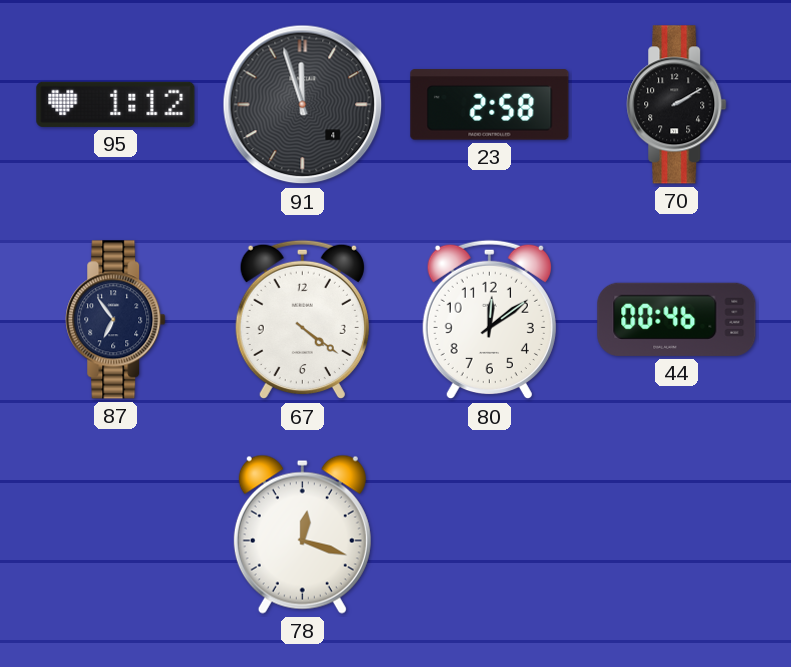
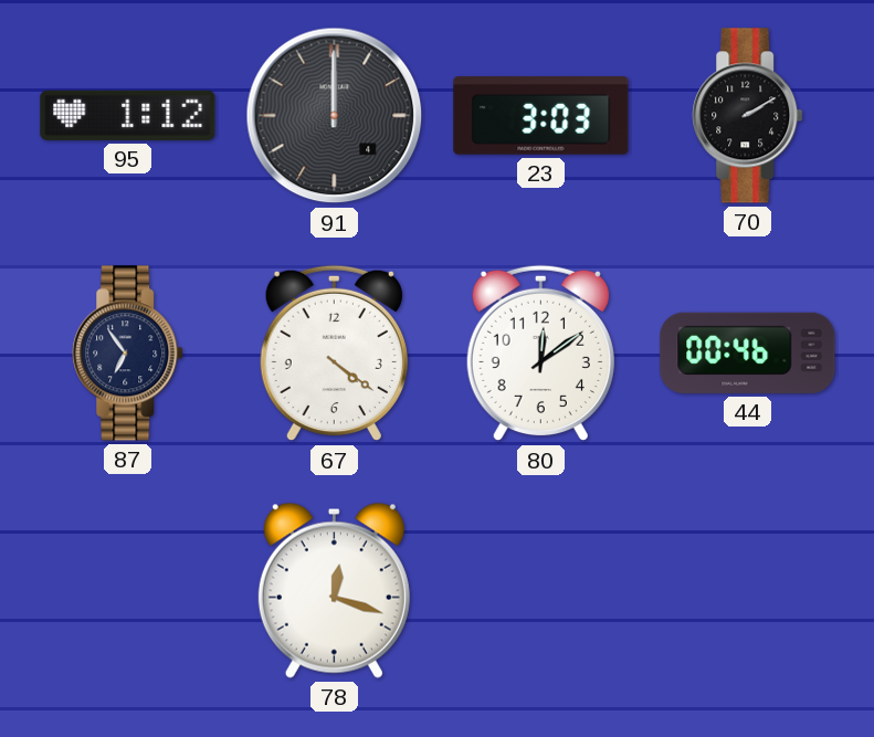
91: 11:57 -> 12:00
23: 2:58 -> 3:03
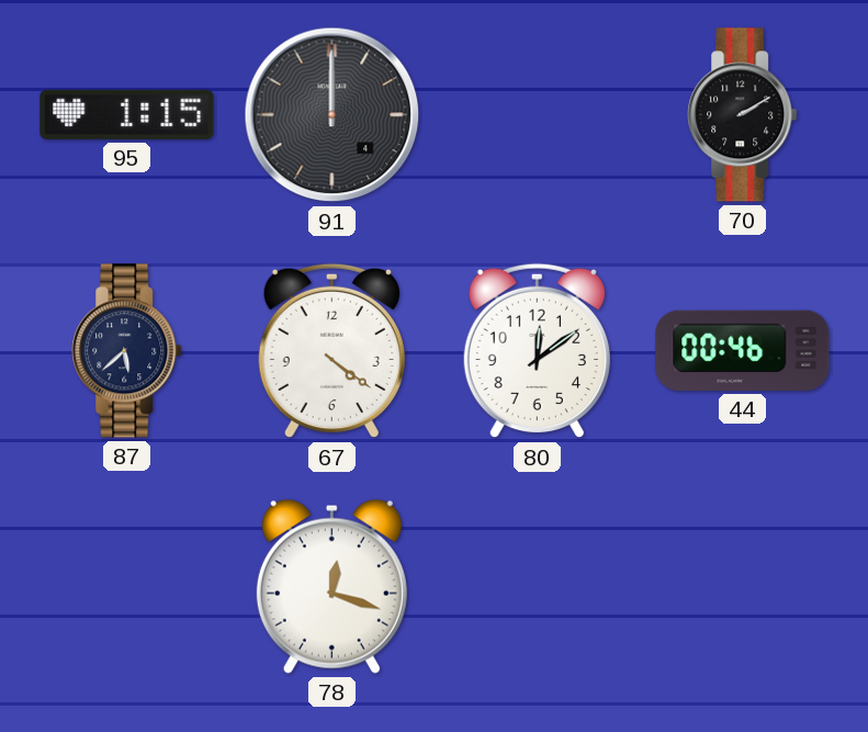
95: 1:12 -> 1:15
23: 3:03 -> none
87: 6:54 -> 5:38
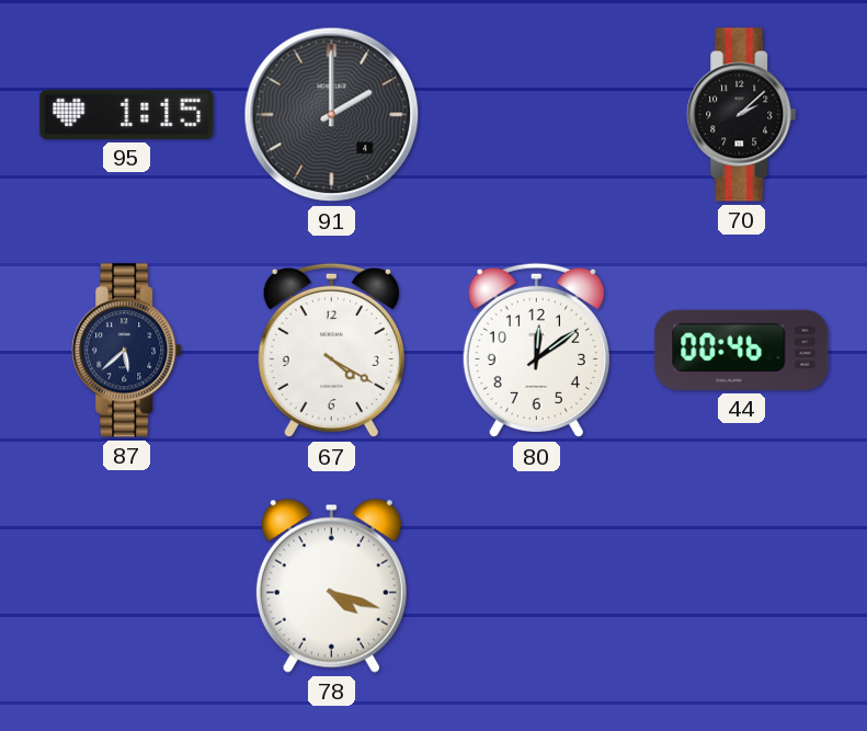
91: 12:00 -> 2:00
70: 2:10 -> 2:08
67: 4:21 -> 4:20
78: 12:18 -> 4:18
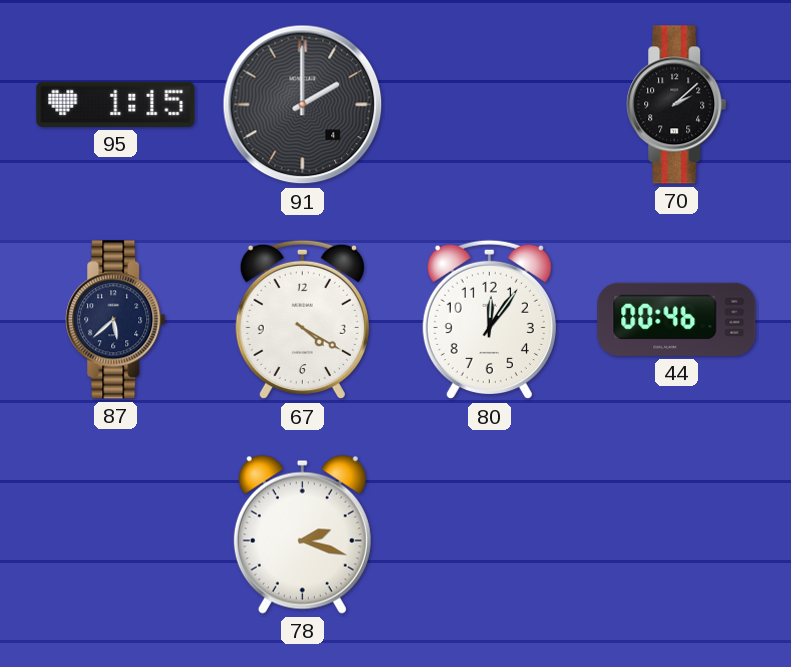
80: 12:09 -> 12:06
78: 4:18 -> 2:18
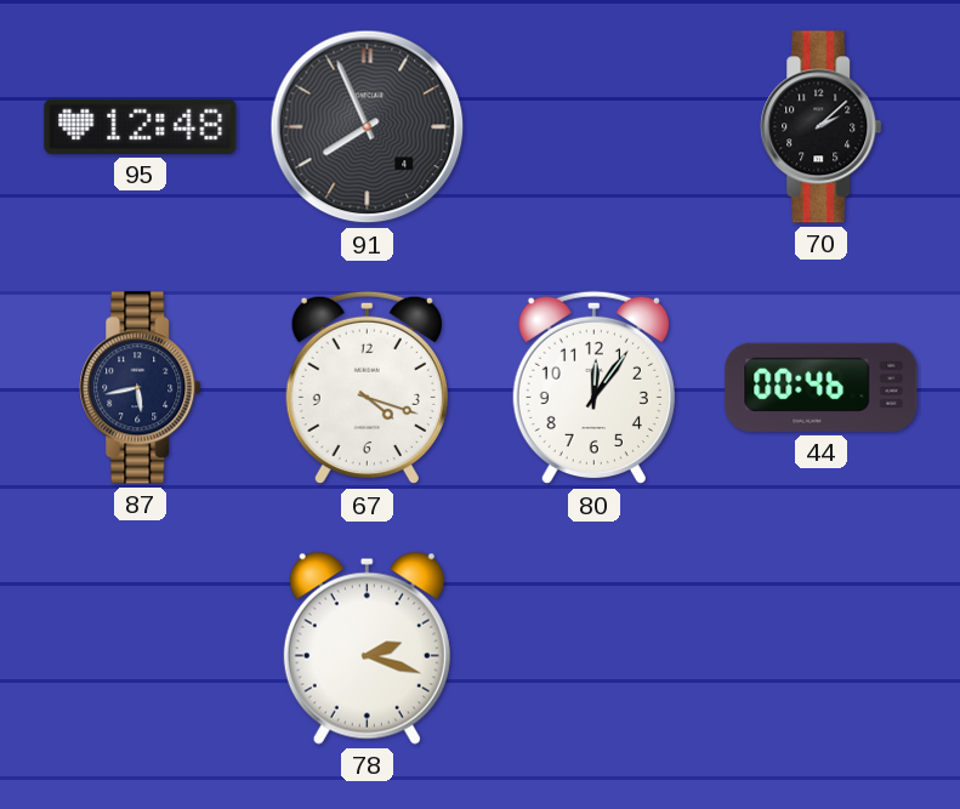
95: 1:15 -> 12:48
91: 2:00 -> 7:56
87: 5:38 -> 5:43
67: 4:20 -> 4:18
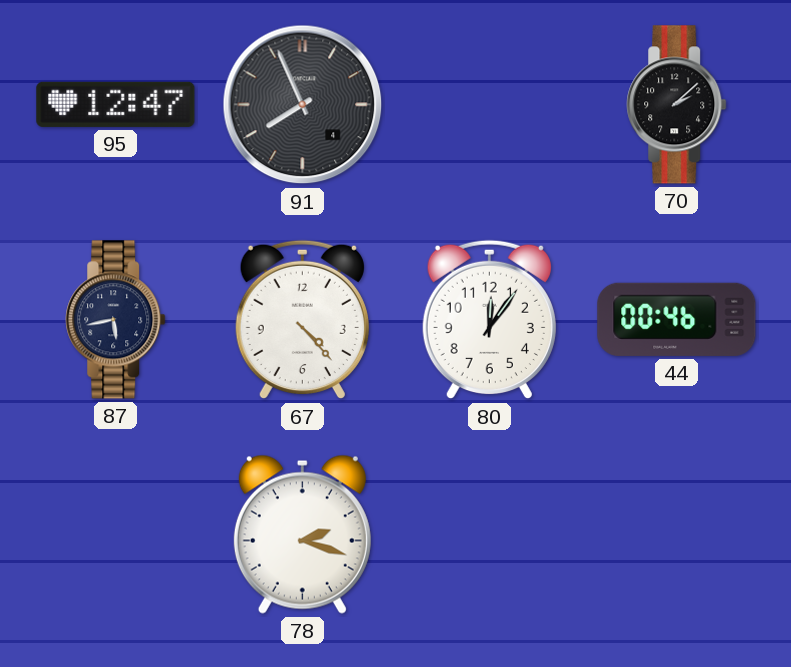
95: 12:48 -> 12:47
67: 4:18 -> 4:23
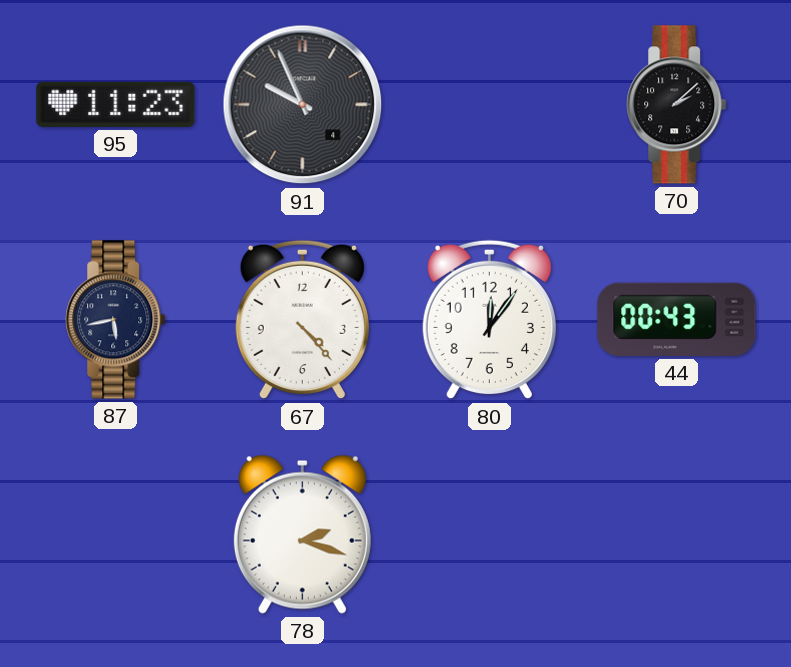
95: 12:47 -> 11:23
91: 7:56 -> 9:56
44: 00:46 -> 00:43
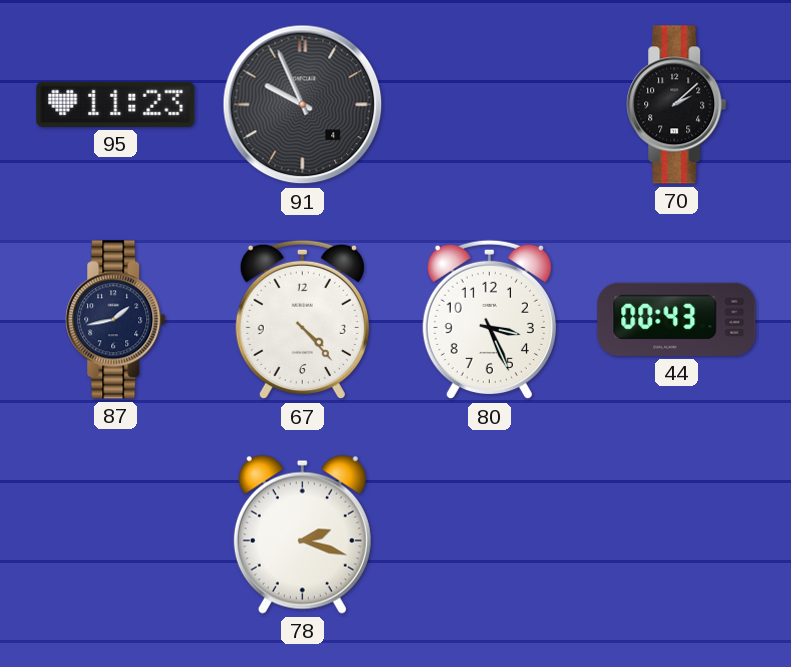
87: 5:43 -> 1:43
80: 12:06 -> 3:26
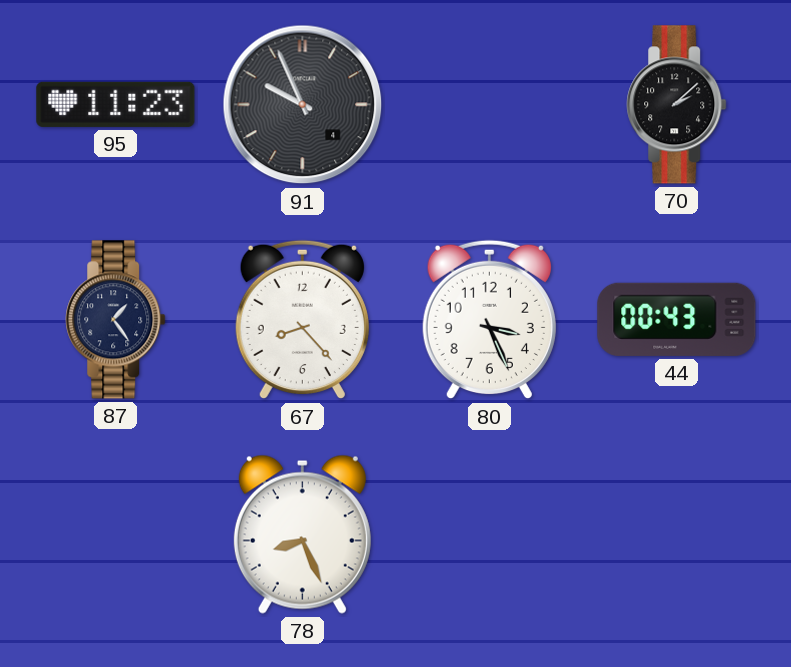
87: 1:43 -> 1:24
67: 4:23 -> 8:23
78: 2:18 -> 8:26
